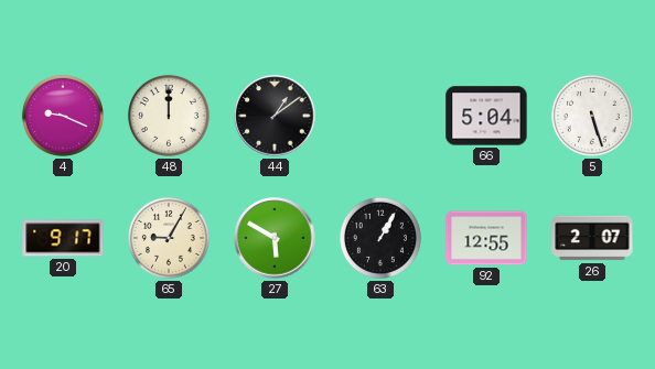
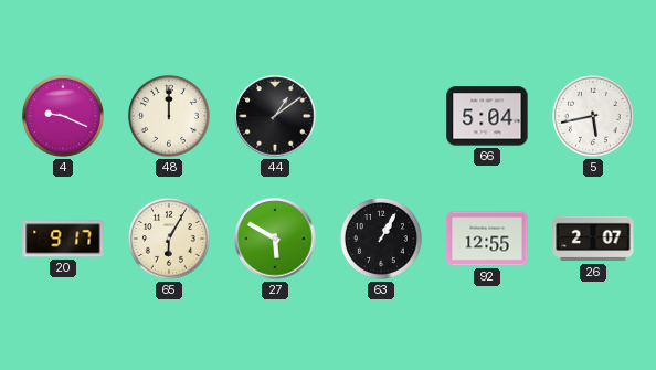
5: 5:27 -> 5:43
65: 9:05 -> 6:05
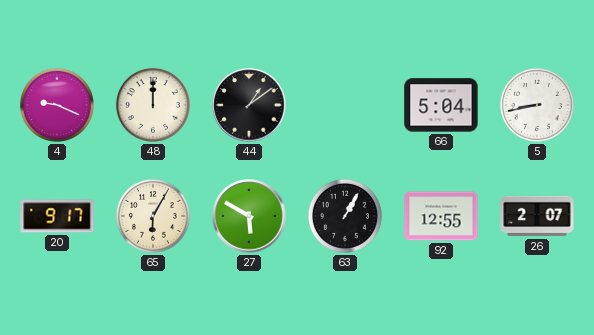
5: 5:43 -> 8:43
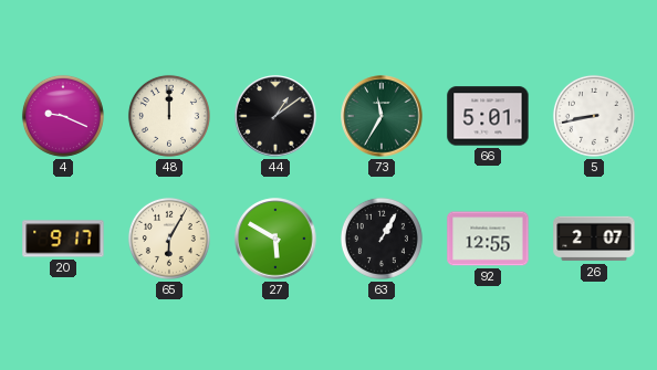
73: none -> 11:35
66: 5:04 -> 5:01
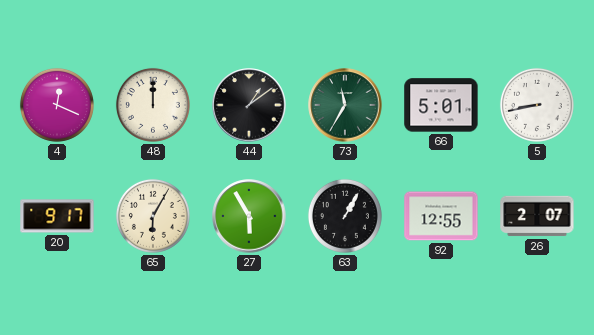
4: 9:19 -> 12:19
27: 5:50 -> 5:55
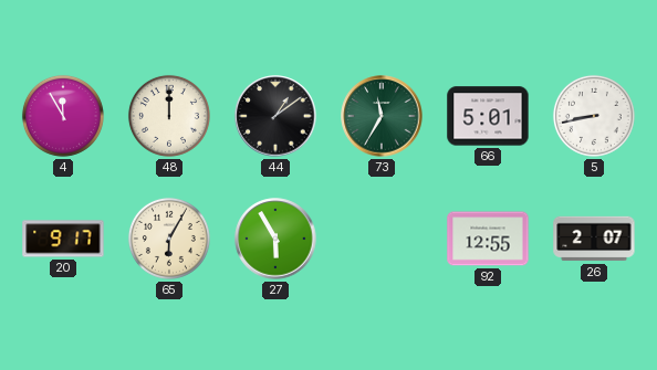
4: 12:19 -> 11:55
63: 1:05 -> none
